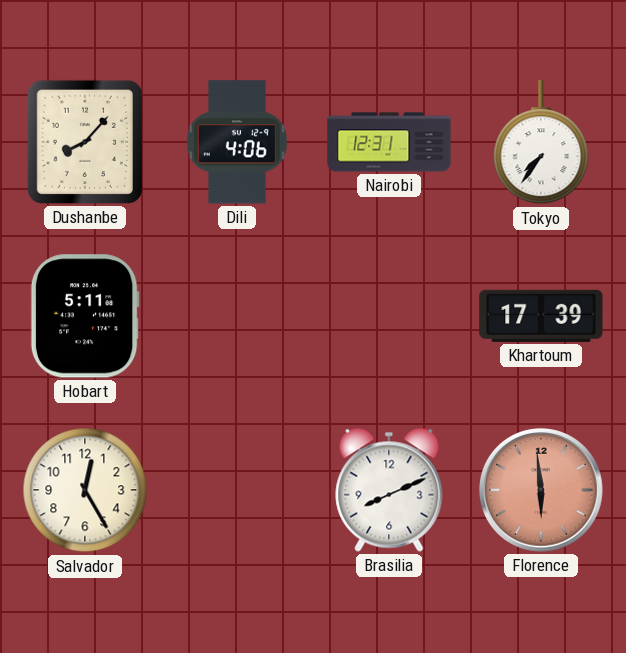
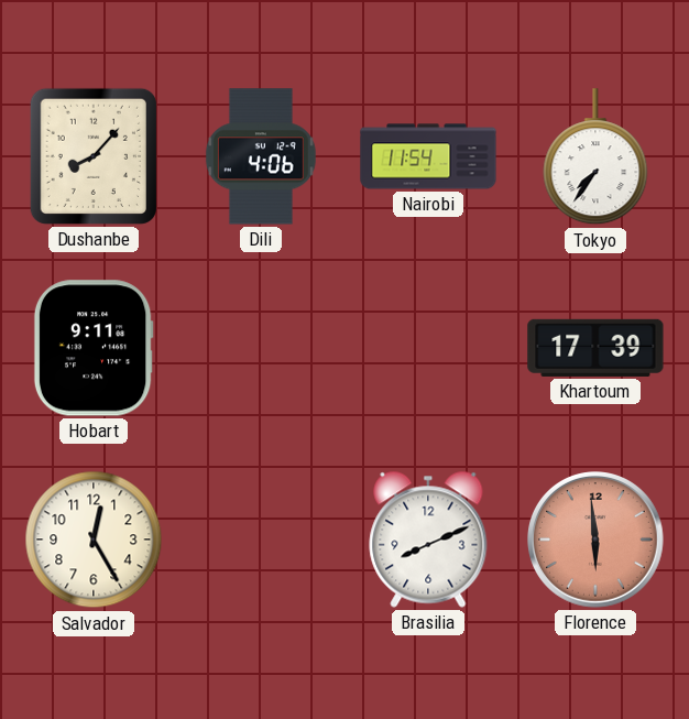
Nairobi: 12:31 -> 11:54
Hobart: 5:11 -> 9:11
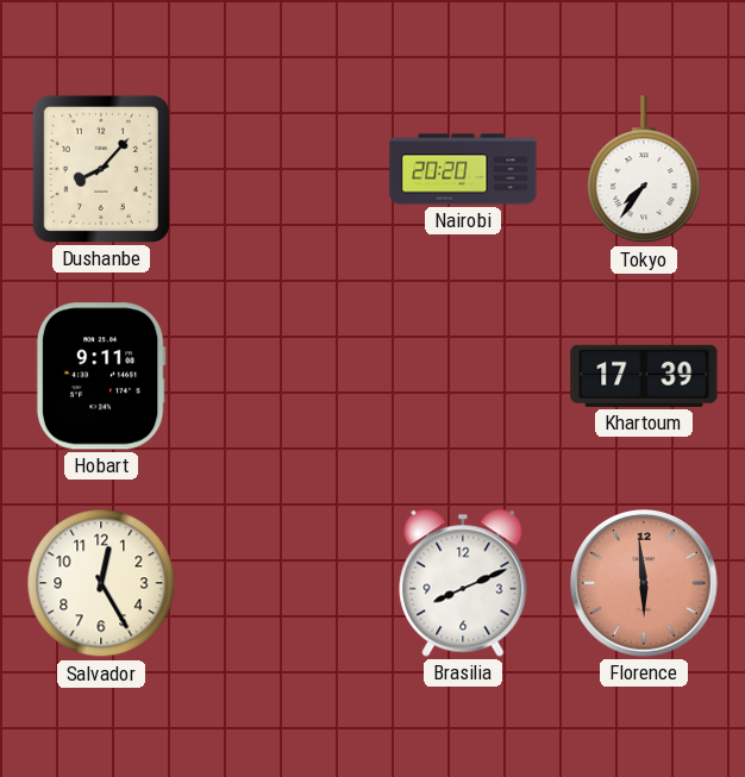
Dili: 4:06 -> none
Nairobi: 11:54 -> 20:20
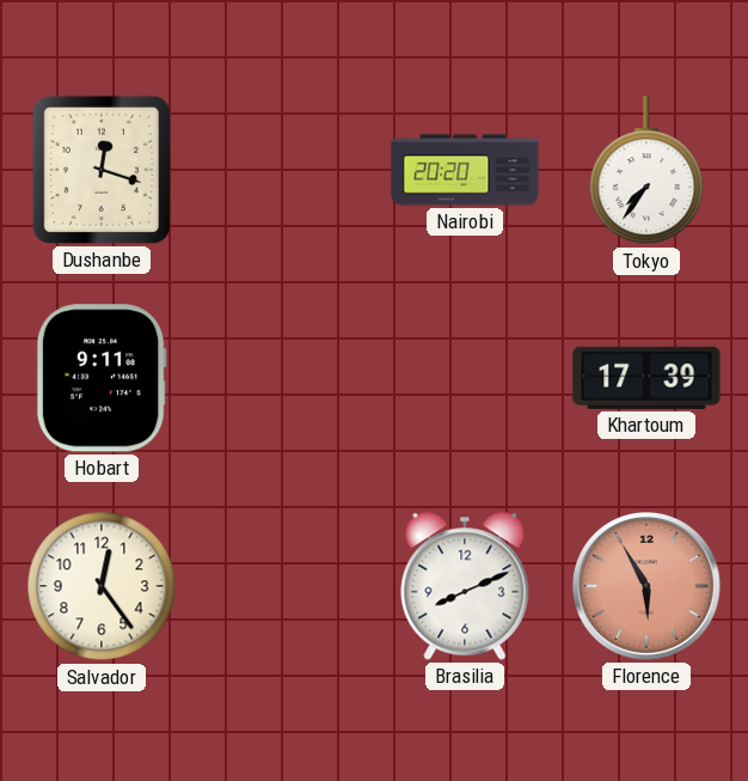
Dushanbe: 8:07 -> 12:18
Salvador: 12:25 -> 12:24
Florence: 5:59 -> 5:55
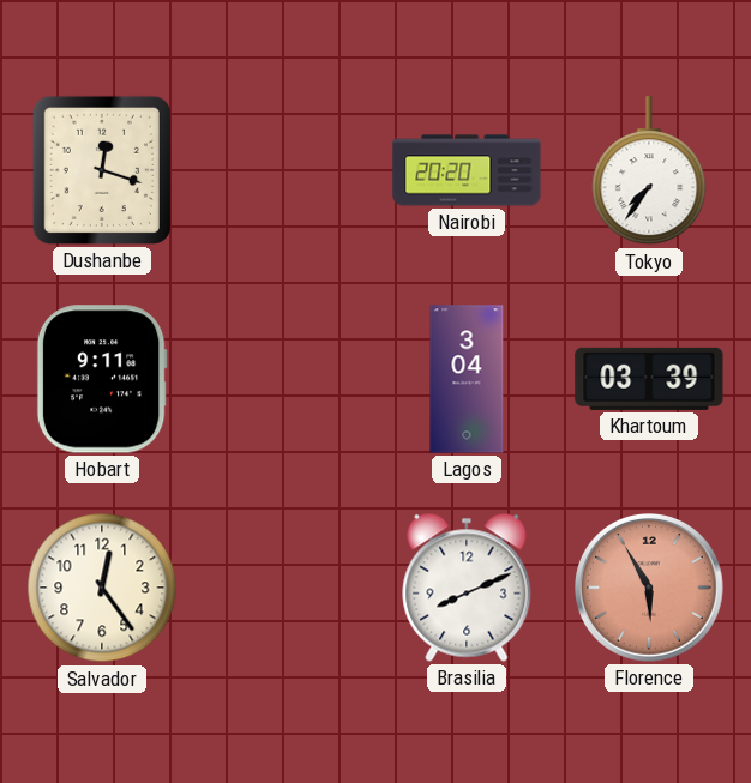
Lagos: none -> 3:04
Khartoum: 17:39 -> 03:39
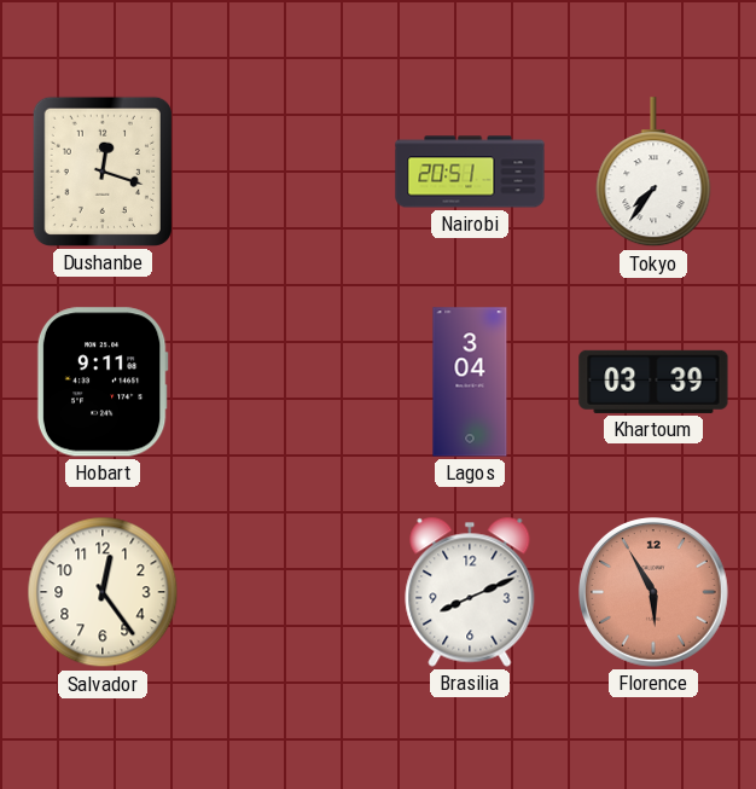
Nairobi: 20:20 -> 20:51
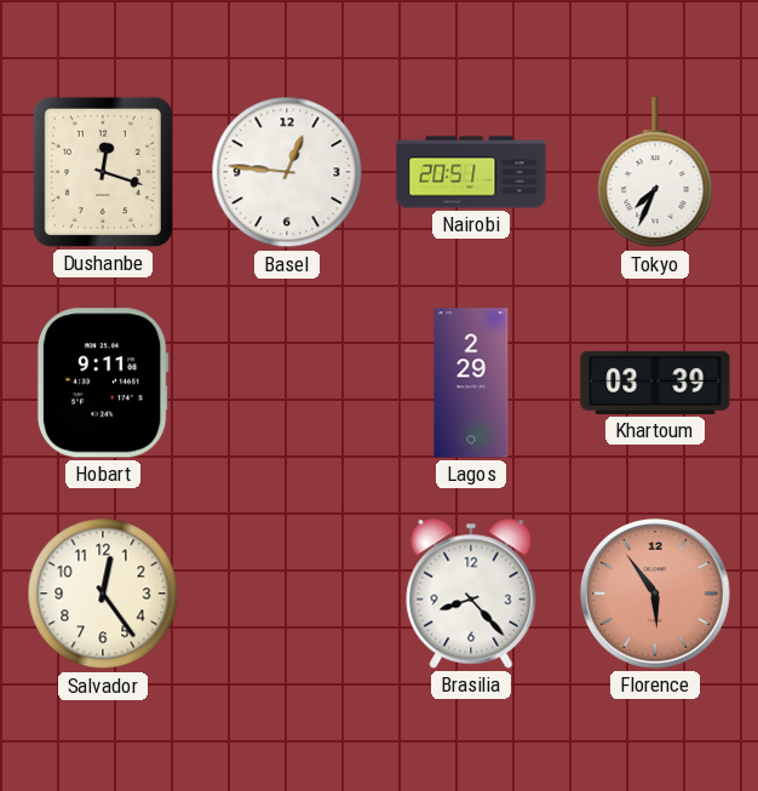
Basel: none -> 12:46
Tokyo: 7:36 -> 7:34
Lagos: 3:04 -> 2:29
Brasilia: 8:11 -> 8:23
Florence: 5:55 -> 5:54
